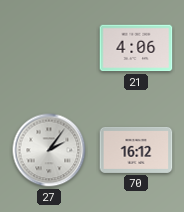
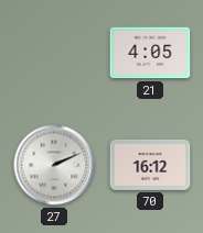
21: 4:06 -> 4:05
27: 2:06 -> 2:11
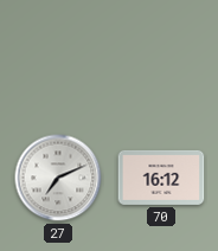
21: 4:05 -> none
27: 2:11 -> 7:11
